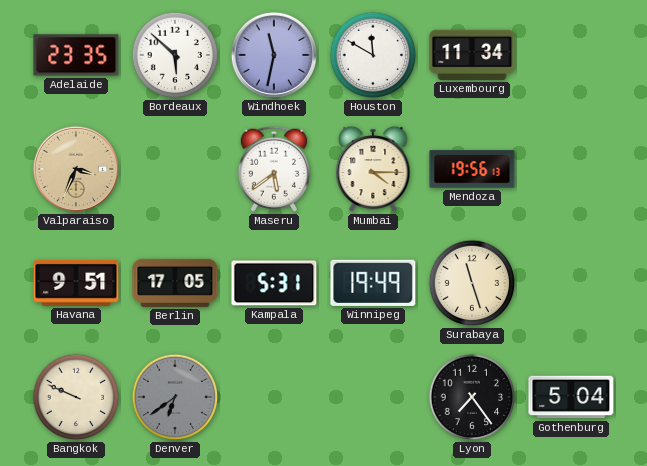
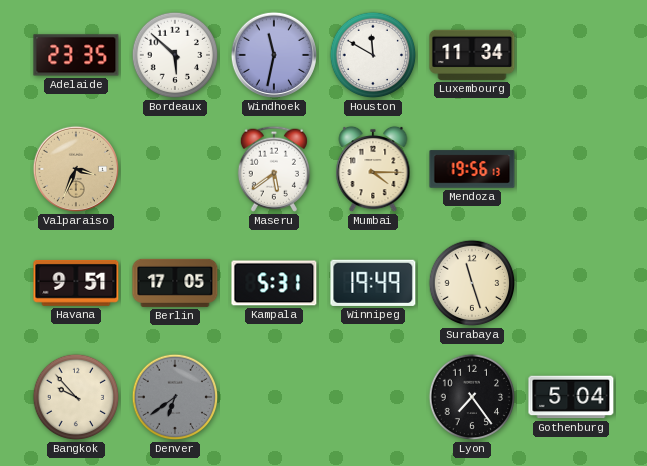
Bangkok: 9:49 -> 9:53
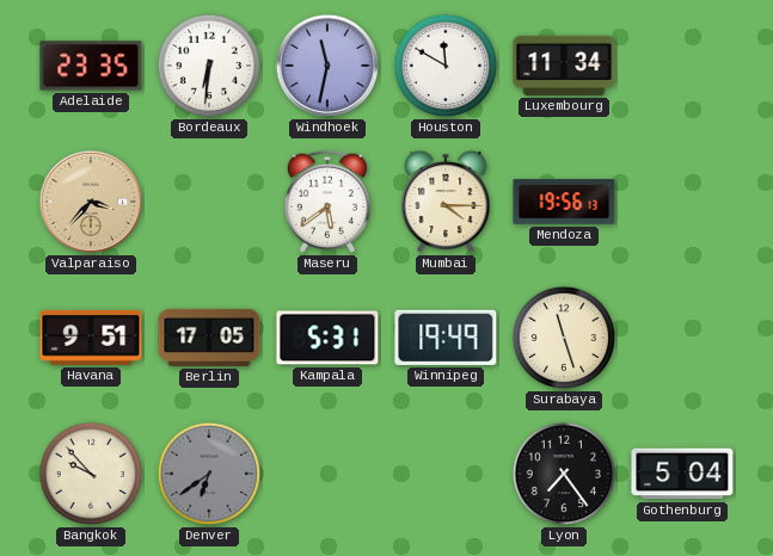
Bordeaux: 5:52 -> 6:31
Valparaiso: 3:34 -> 3:37
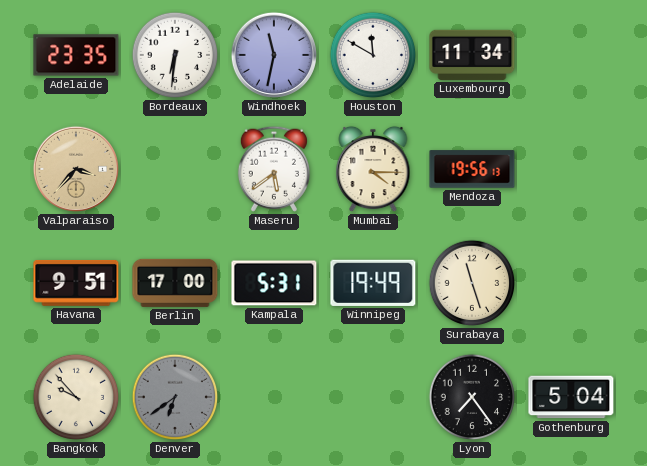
Berlin: 17:05 -> 17:00
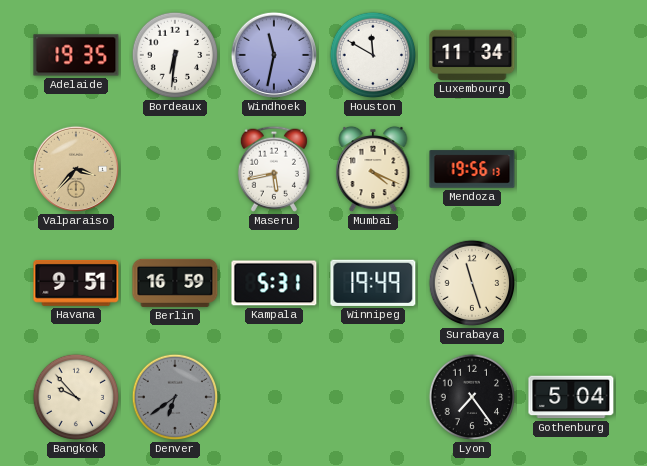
Adelaide: 23:35 -> 19:35
Maseru: 5:39 -> 5:43
Mumbai: 4:15 -> 4:19
Berlin: 17:00 -> 16:59
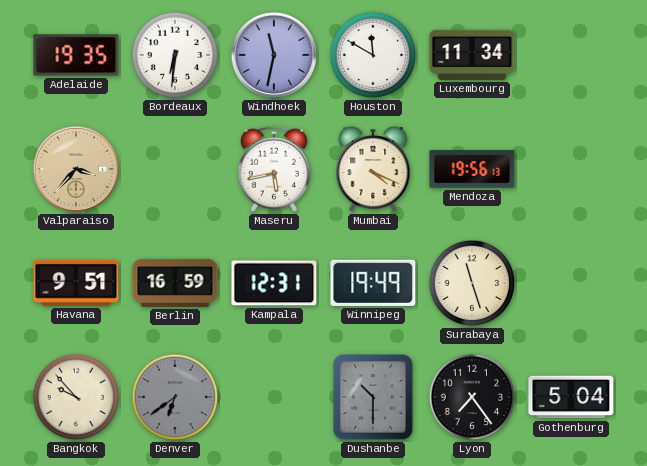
Kampala: 5:31 -> 12:31
Dushanbe: none -> 10:30
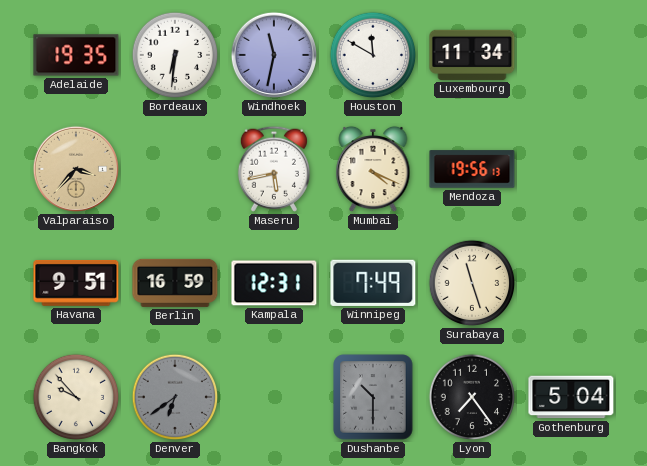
Winnipeg: 19:49 -> 7:49
